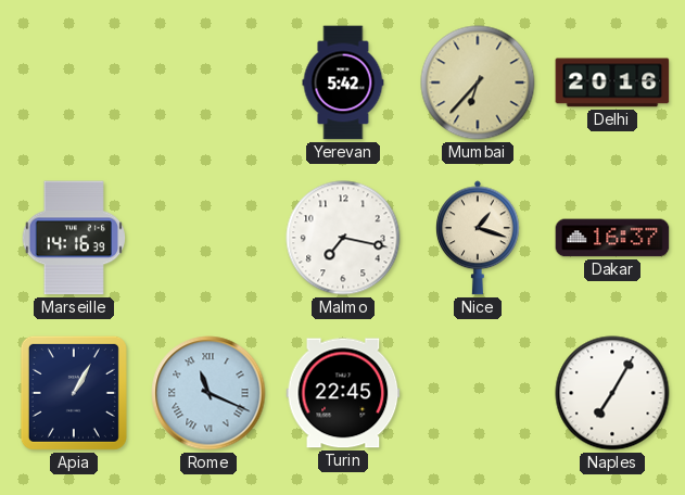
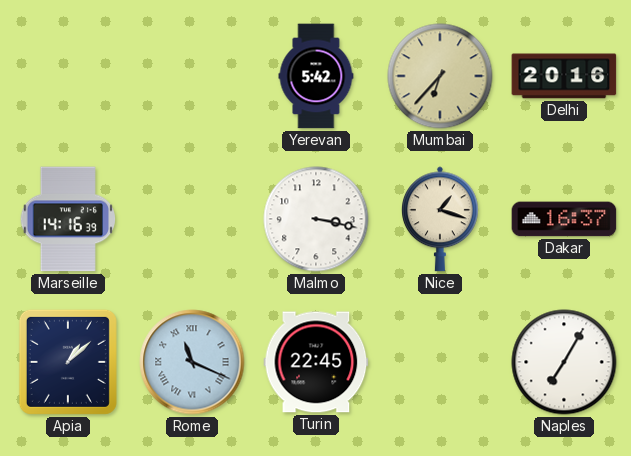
Malmo: 7:17 -> 3:17
Apia: 1:05 -> 1:08
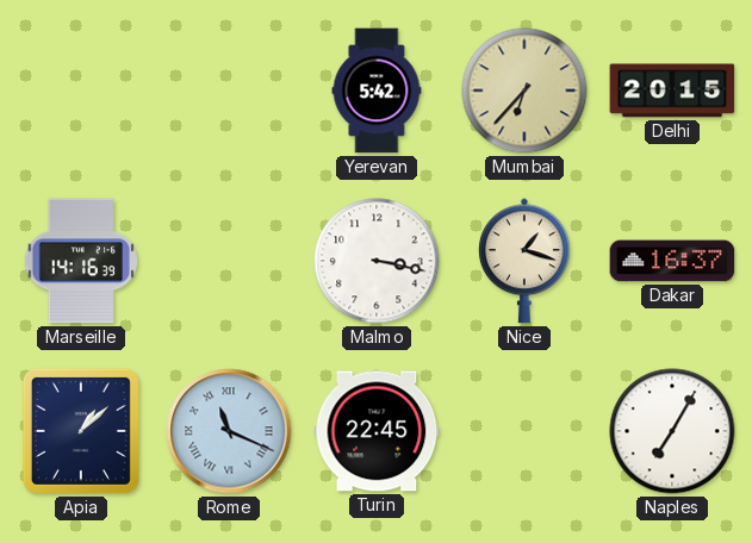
Delhi: 20:16 -> 20:15
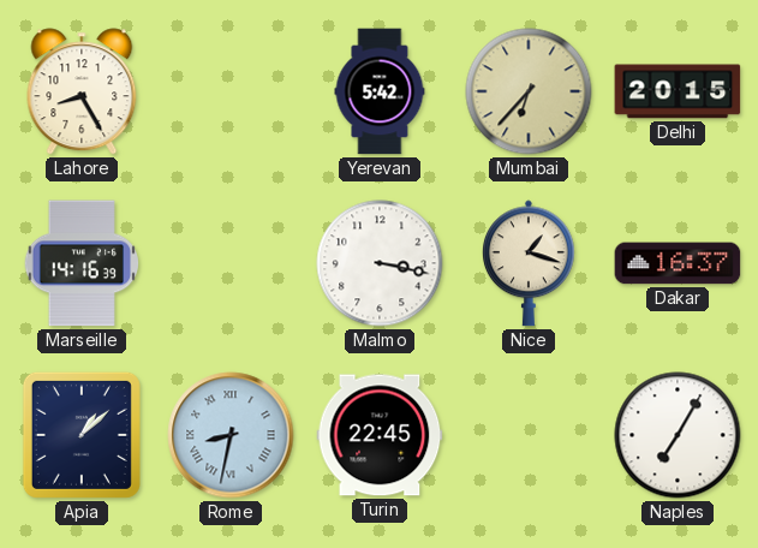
Lahore: none -> 8:25
Rome: 11:19 -> 8:32
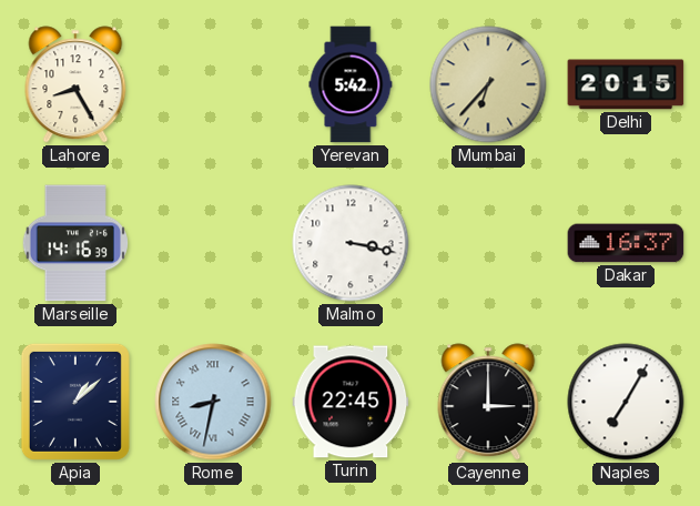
Nice: 1:18 -> none
Cayenne: none -> 3:00
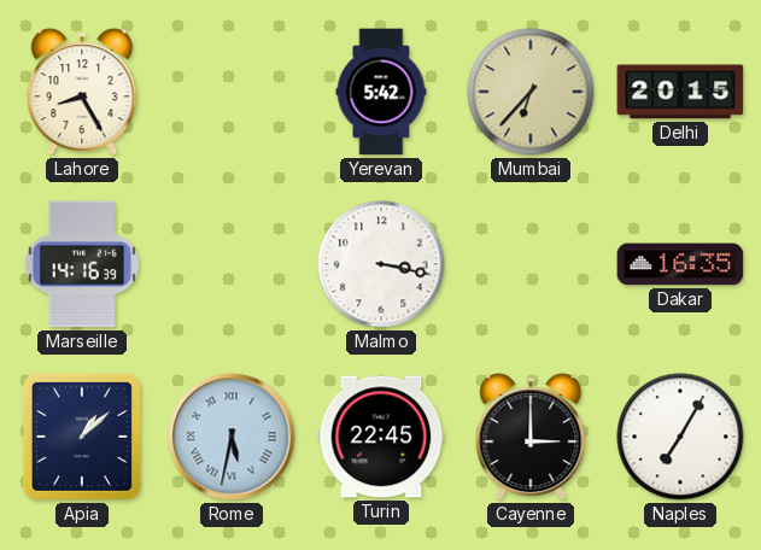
Dakar: 16:37 -> 16:35
Rome: 8:32 -> 5:32
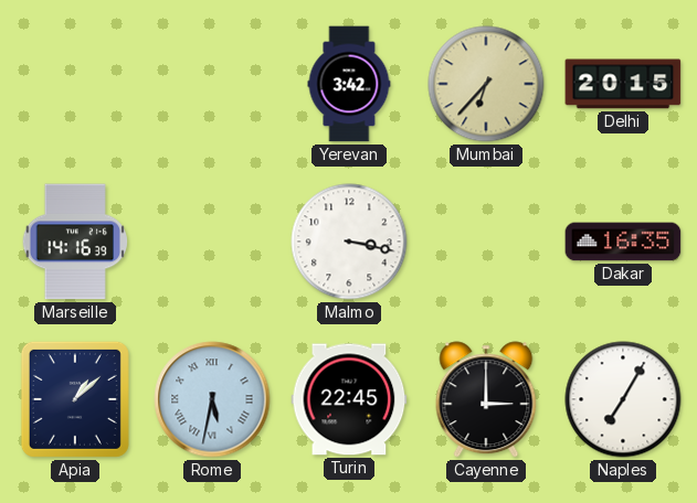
Lahore: 8:25 -> none
Yerevan: 5:42 -> 3:42
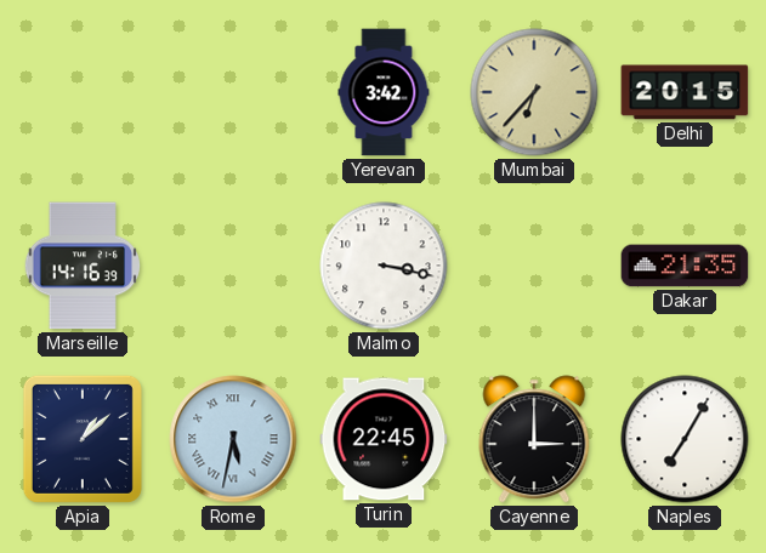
Dakar: 16:35 -> 21:35
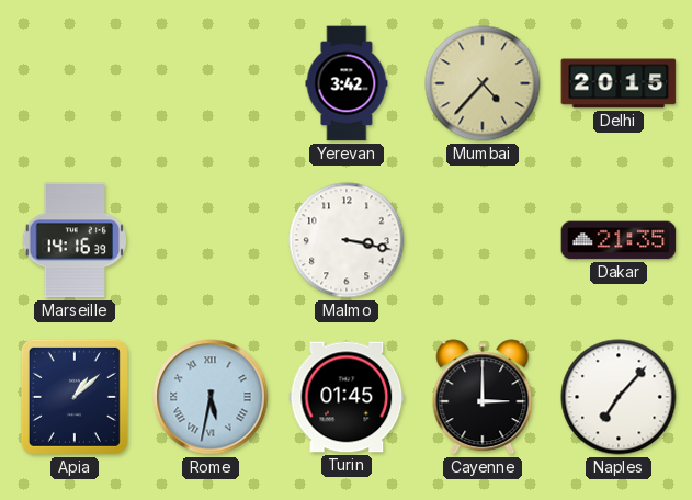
Mumbai: 6:37 -> 4:37
Turin: 22:45 -> 01:45
Naples: 7:05 -> 7:07
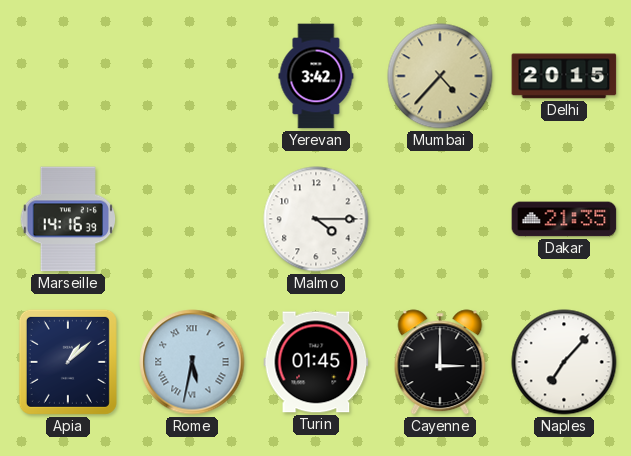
Malmo: 3:17 -> 4:15
